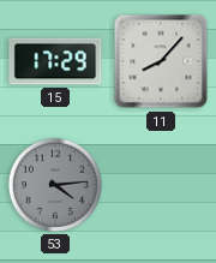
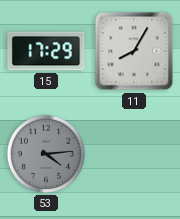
11: 8:07 -> 8:05
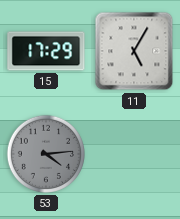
11: 8:05 -> 5:05
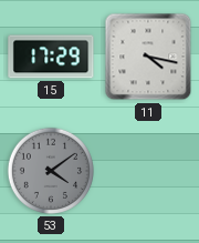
11: 5:05 -> 4:17
53: 4:14 -> 4:09
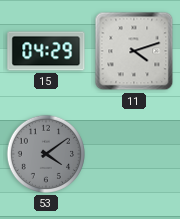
15: 17:29 -> 04:29
11: 4:17 -> 4:12
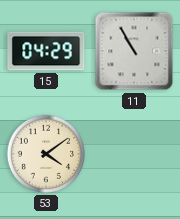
11: 4:12 -> 10:55
53 dial: grey -> cream
